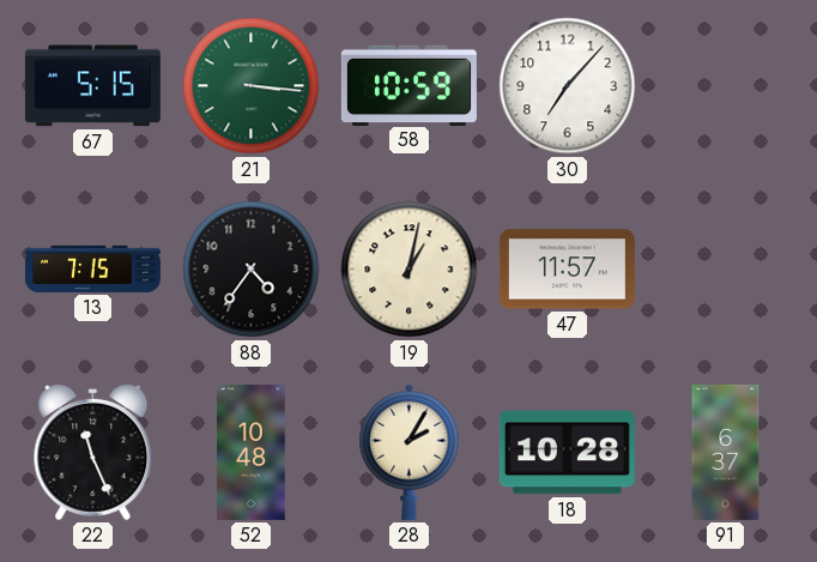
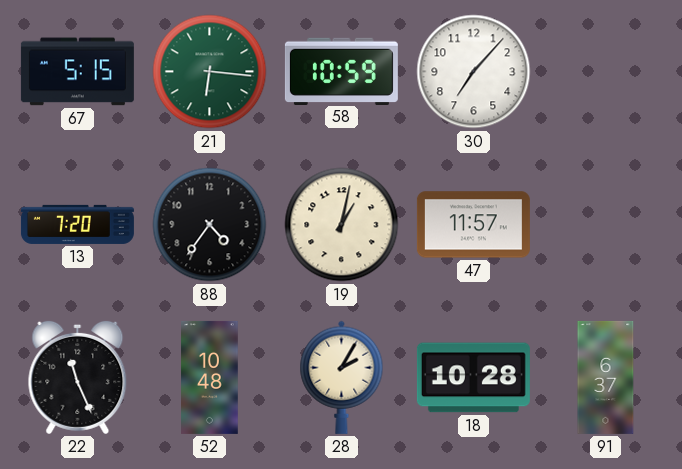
21: 3:16 -> 6:16
13: 7:15 -> 7:20
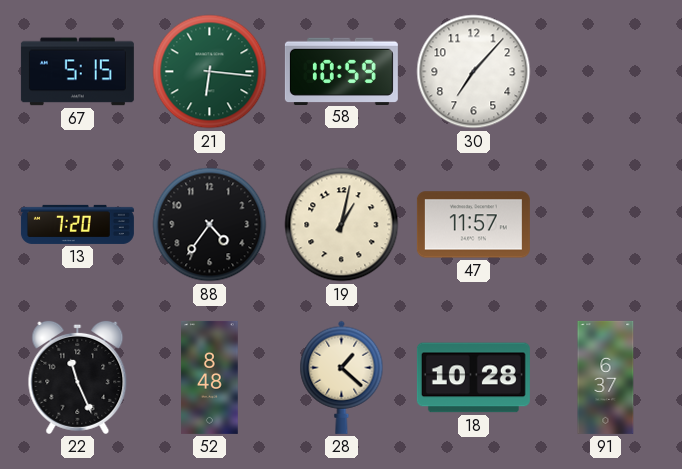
52: 10:48 -> 8:48
28: 2:05 -> 1:22
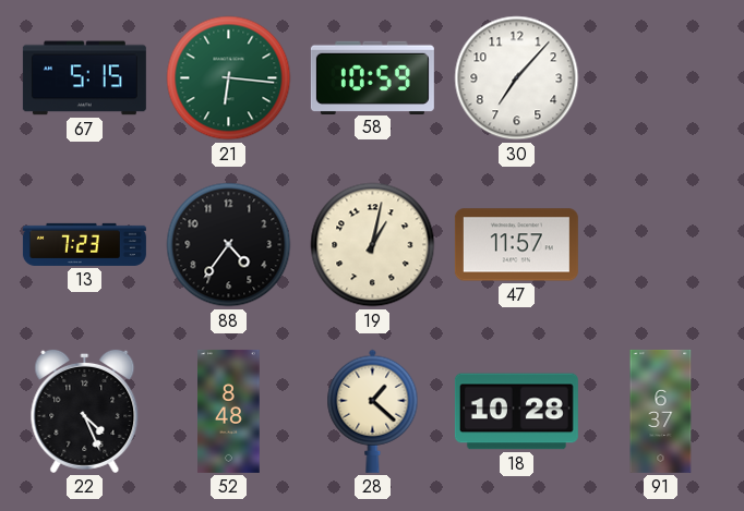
13: 7:20 -> 7:23
22: 11:26 -> 4:26
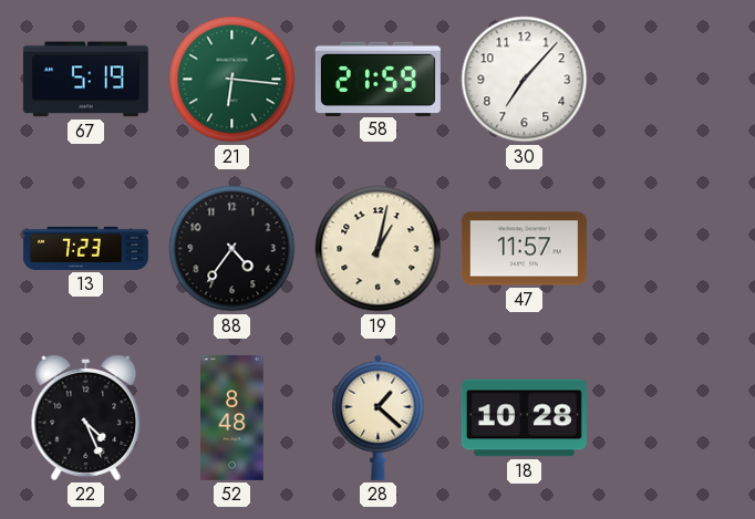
67: 5:15 -> 5:19
58: 10:59 -> 21:59
91: 6:37 -> none
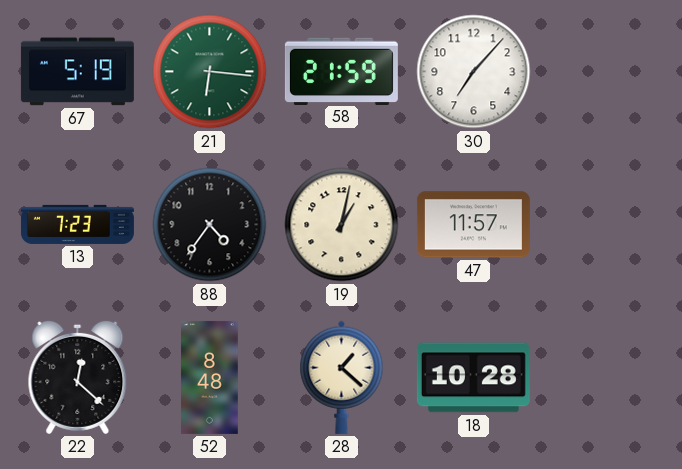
22: 4:26 -> 12:22
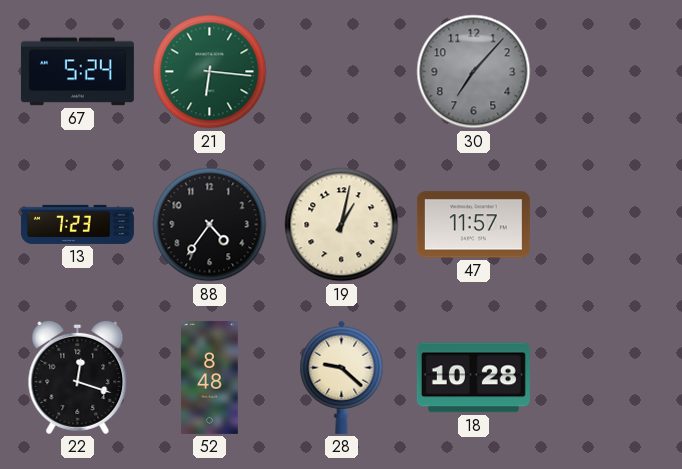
67: 5:19 -> 5:24
58: 21:59 -> none
30 dial: white -> grey
22: 12:22 -> 12:18
28: 1:22 -> 9:22
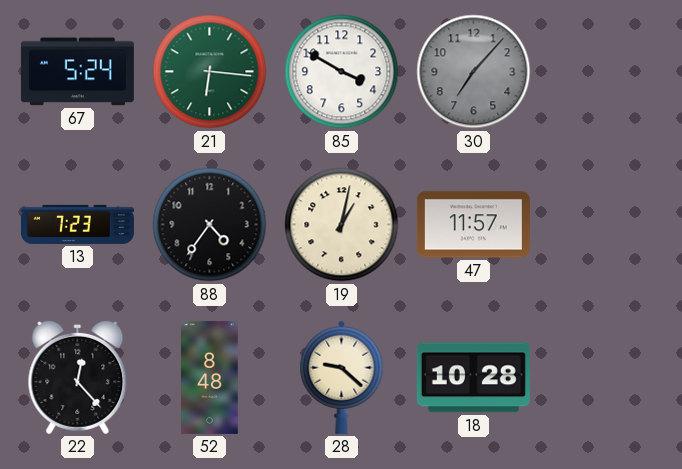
85: none -> 3:50
22: 12:18 -> 12:23
